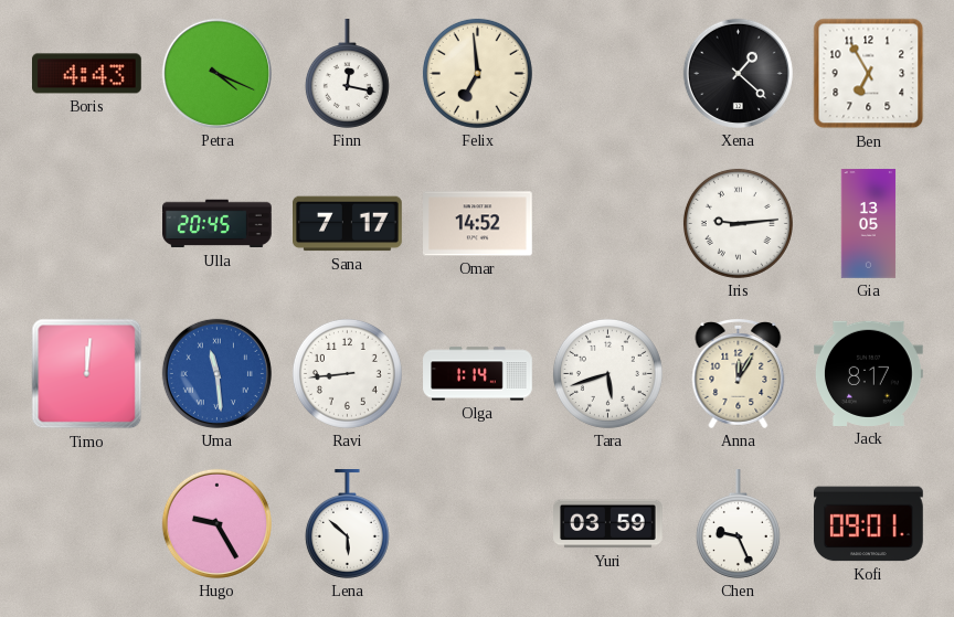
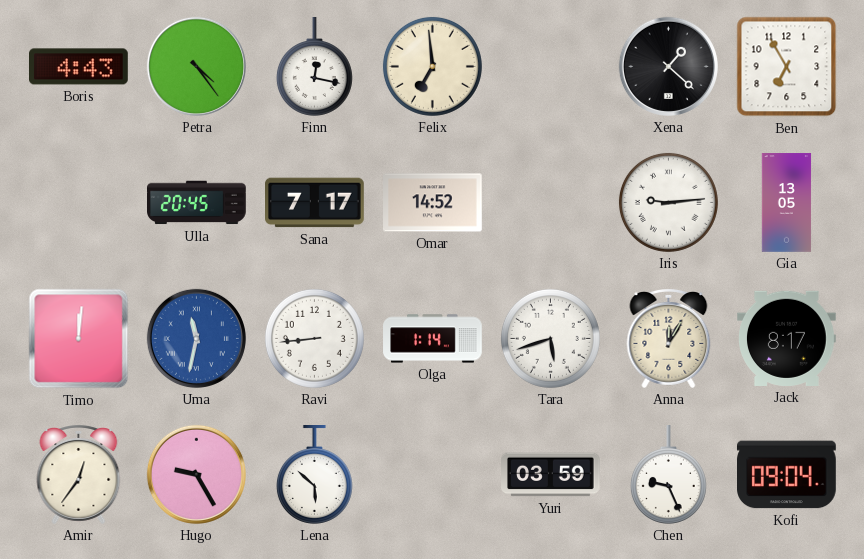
Petra: 4:19 -> 4:24
Uma: 11:29 -> 11:32
Amir: none -> 12:36
Kofi: 09:01 -> 09:04
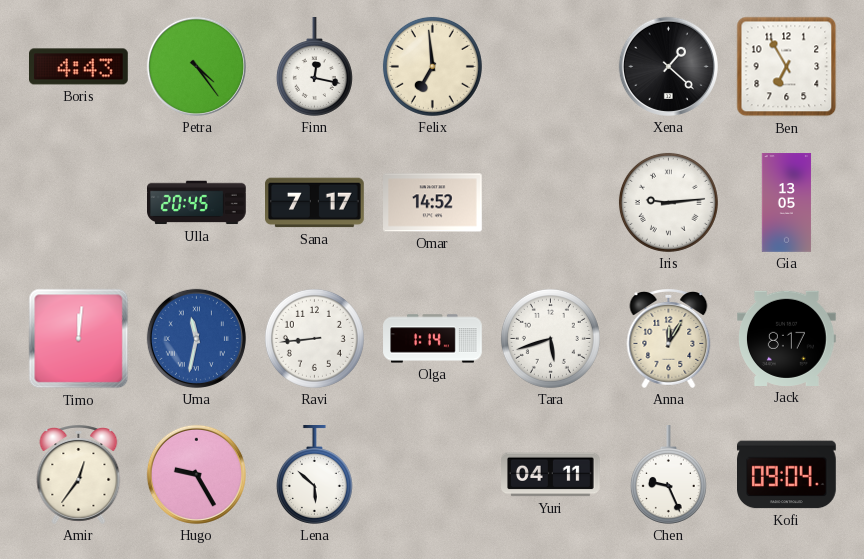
Yuri: 03:59 -> 04:11
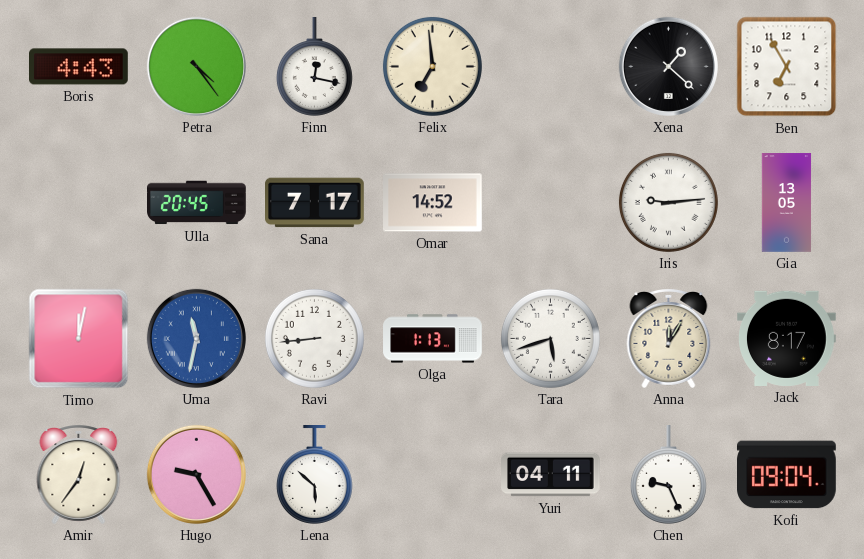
Timo: 12:01 -> 12:02
Olga: 1:14 -> 1:13
